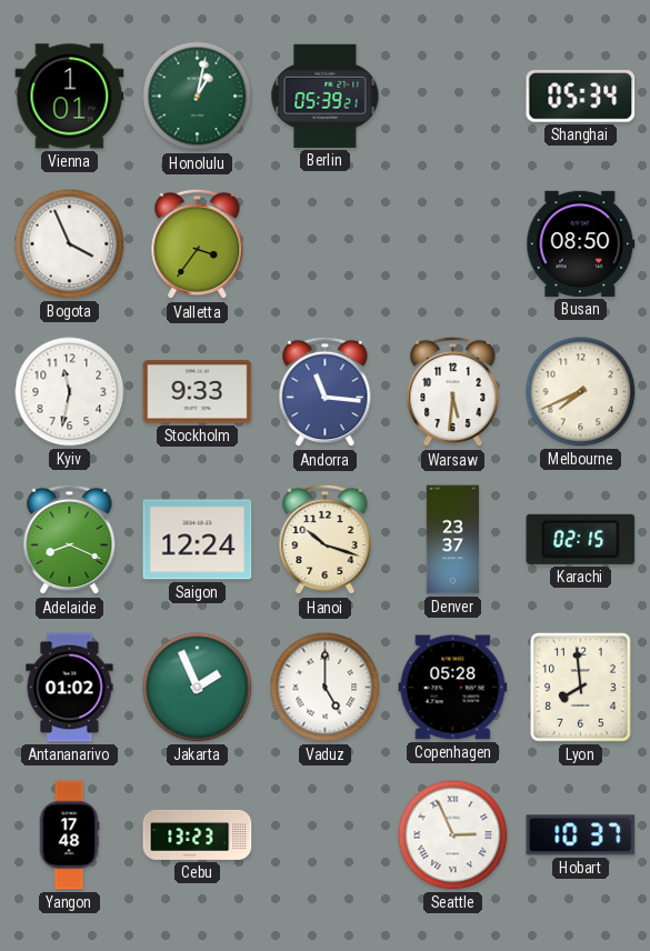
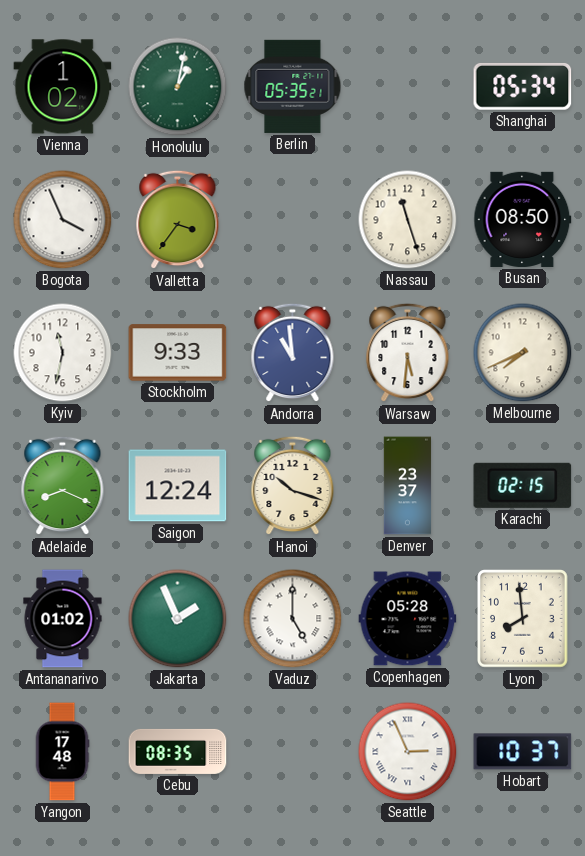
Vienna: 1:01 -> 1:02
Berlin: 05:39 -> 05:35
Nassau: none -> 11:27
Andorra: 11:16 -> 10:59
Cebu: 13:23 -> 08:35
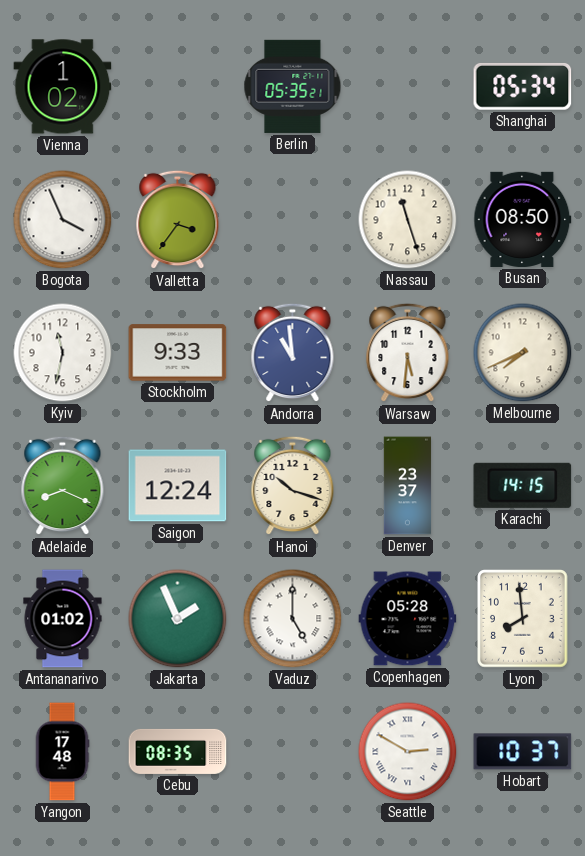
Honolulu: 1:02 -> none
Karachi: 02:15 -> 14:15
Seattle: 2:56 -> 2:50
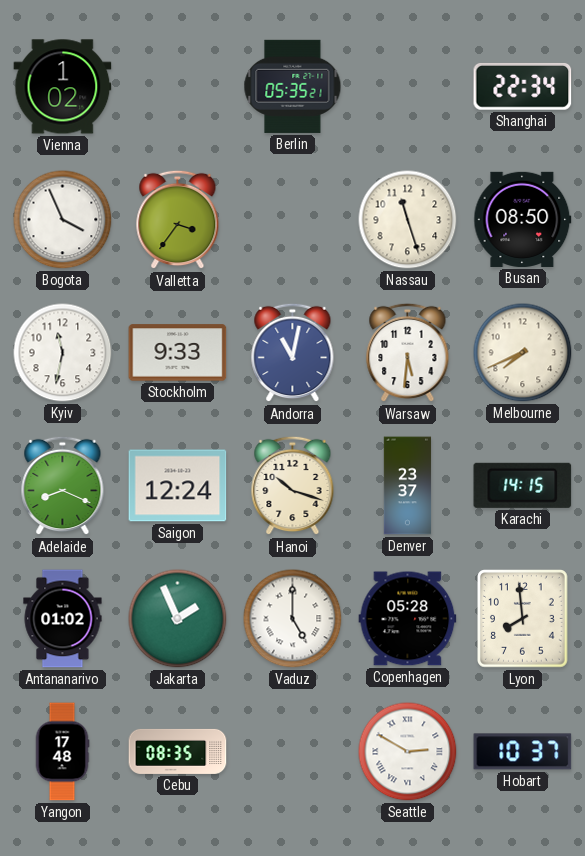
Shanghai: 05:34 -> 22:34
Andorra: 10:59 -> 11:02
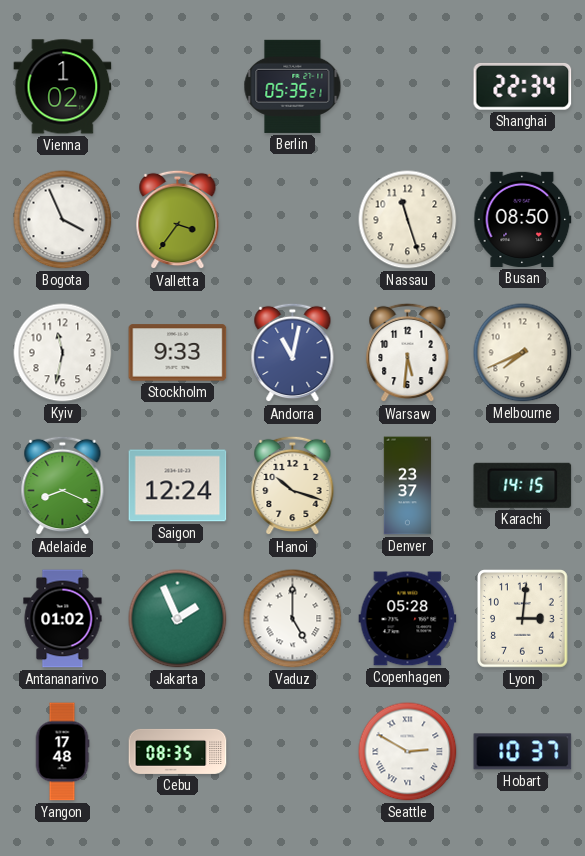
Lyon: 7:59 -> 3:01
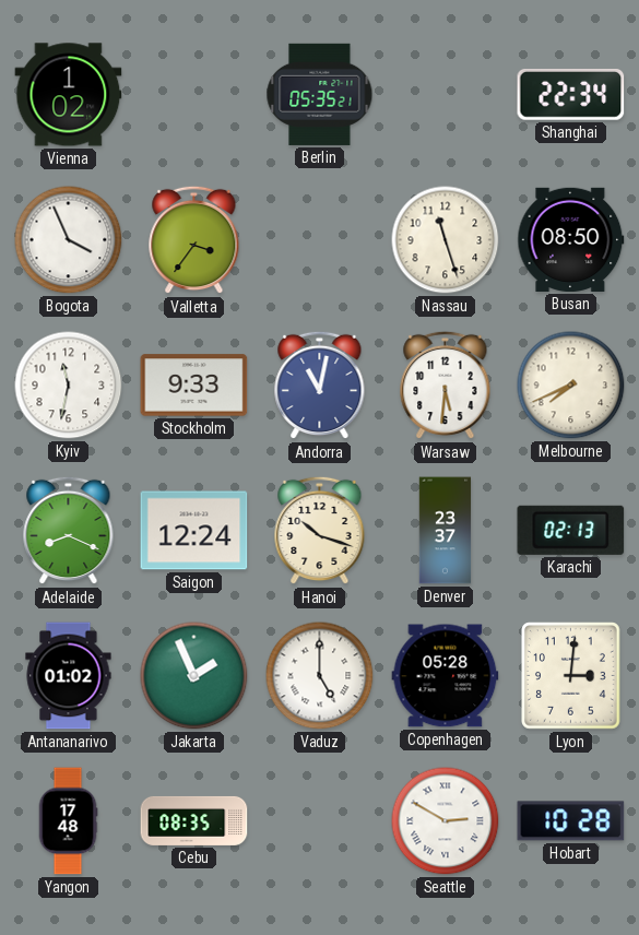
Karachi: 14:15 -> 02:13
Hobart: 10:37 -> 10:28
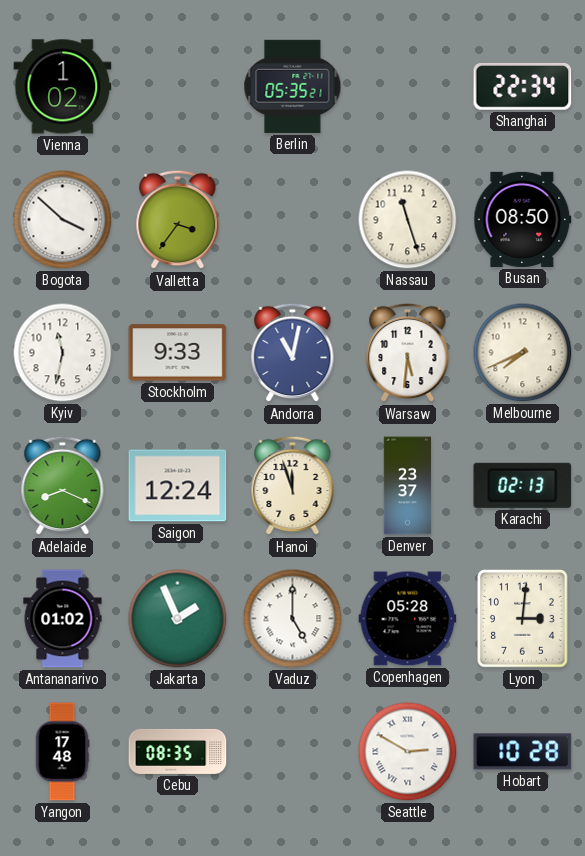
Bogota: 3:56 -> 3:52
Hanoi: 10:18 -> 11:57
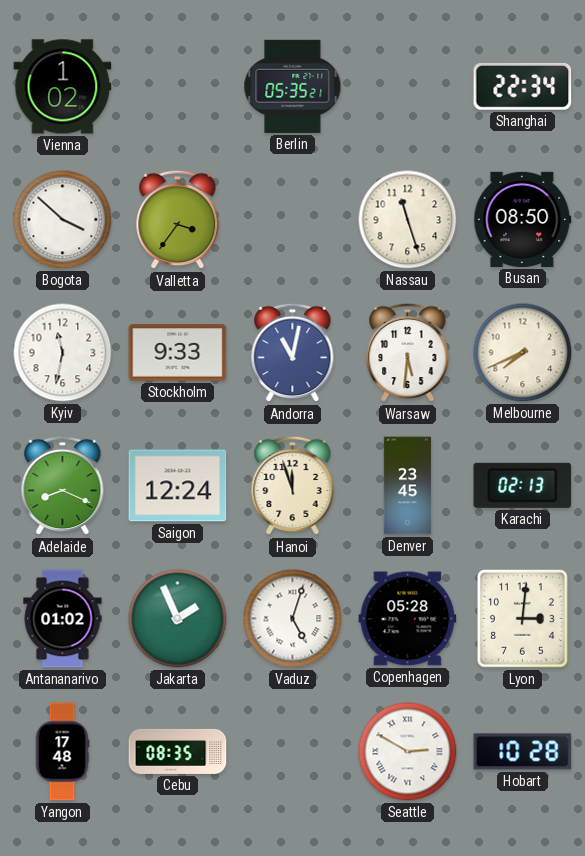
Denver: 23:37 -> 23:45
Vaduz: 5:00 -> 5:03
